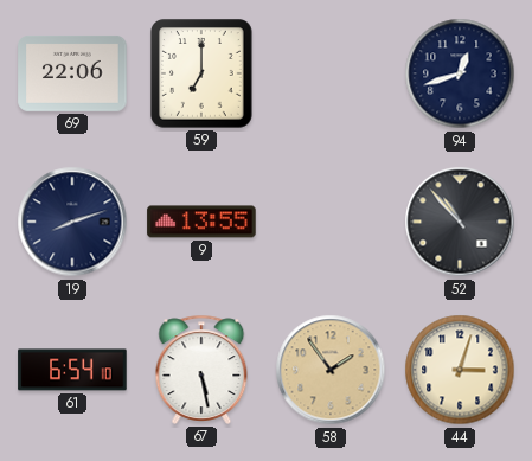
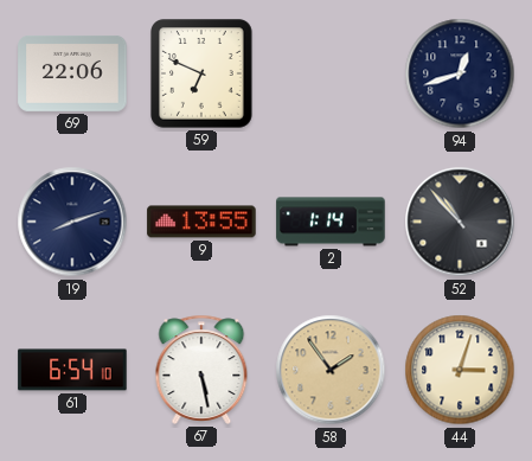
59: 7:00 -> 6:49
2: none -> 1:14
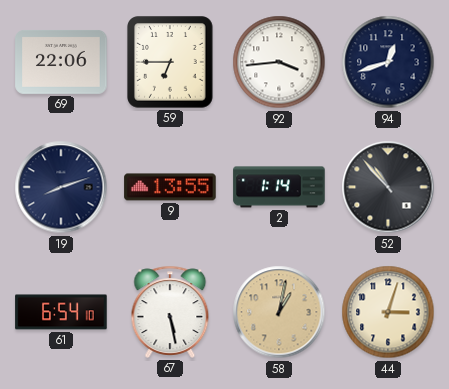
59: 6:49 -> 6:45
92: none -> 3:44
58: 1:54 -> 1:02
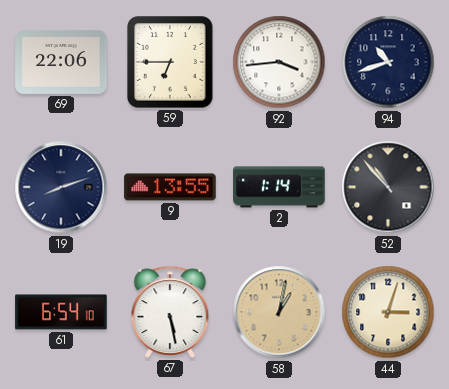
94: 12:42 -> 10:42
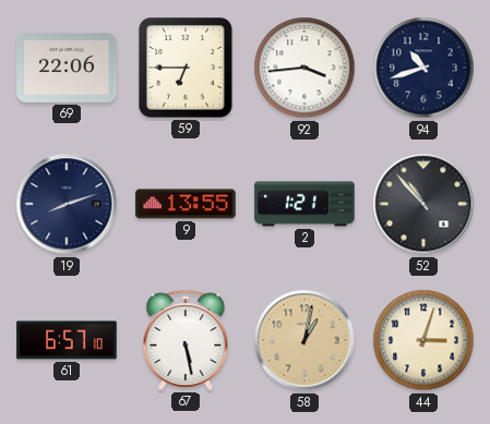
2: 1:14 -> 1:21
61: 6:54 -> 6:57
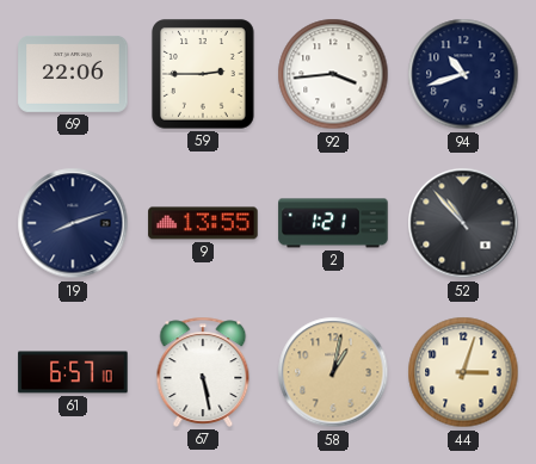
59: 6:45 -> 2:45
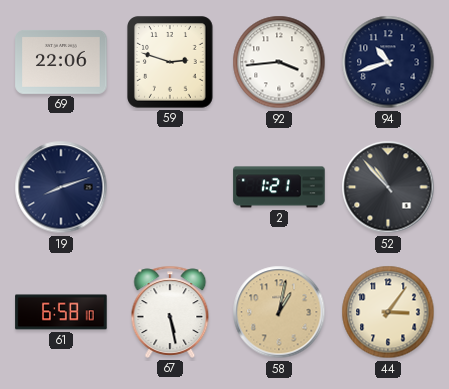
59: 2:45 -> 2:48
9: 13:55 -> none
61: 6:57 -> 6:58
44: 3:03 -> 3:06
